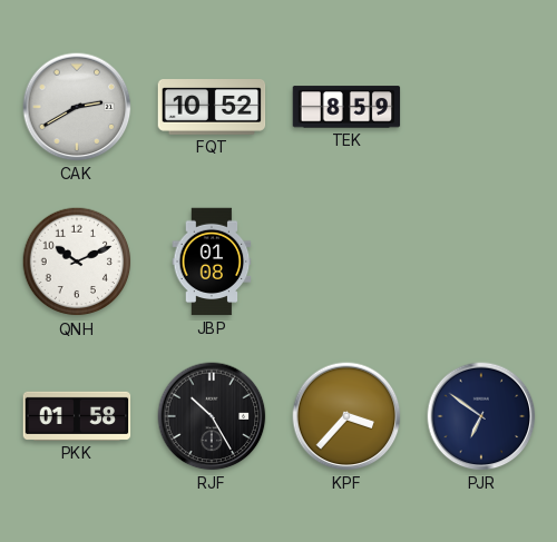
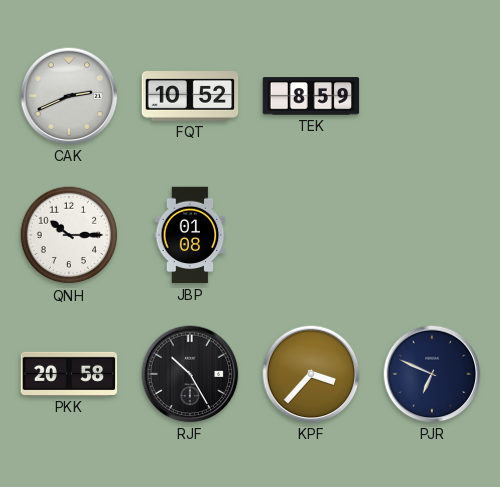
CAK: 2:40 -> 2:41
QNH: 10:11 -> 10:15
PKK: 01:58 -> 20:58
PJR: 6:51 -> 6:49
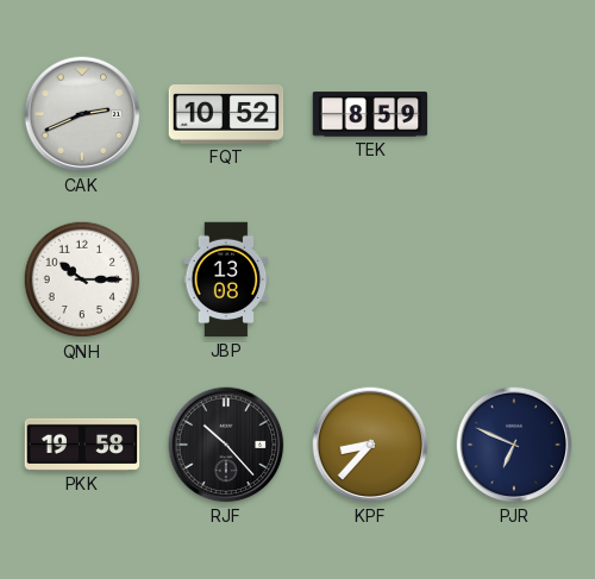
JBP: 01:08 -> 13:08
PKK: 20:58 -> 19:58
RJF: 10:25 -> 10:23
KPF: 3:37 -> 8:37
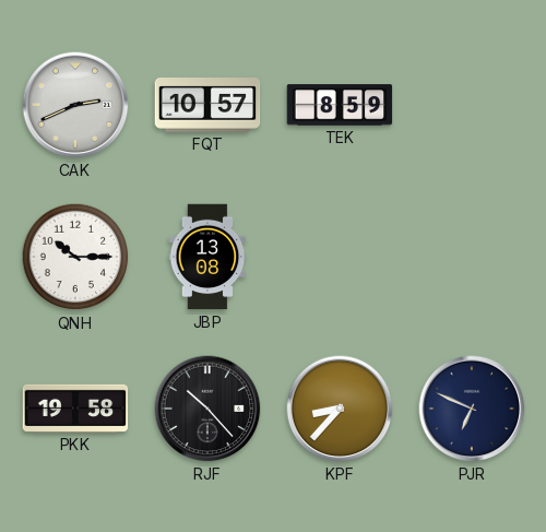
FQT: 10:52 -> 10:57
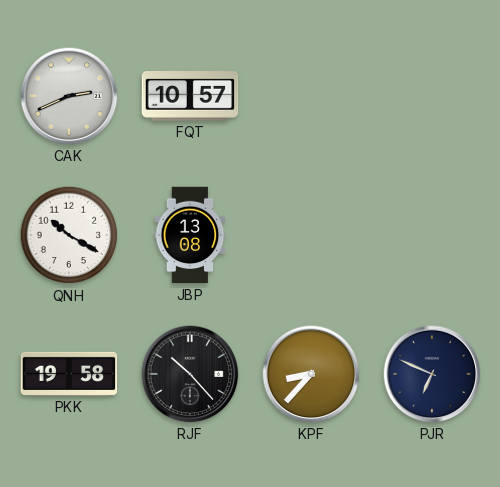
TEK: 8:59 -> none
QNH: 10:15 -> 10:20
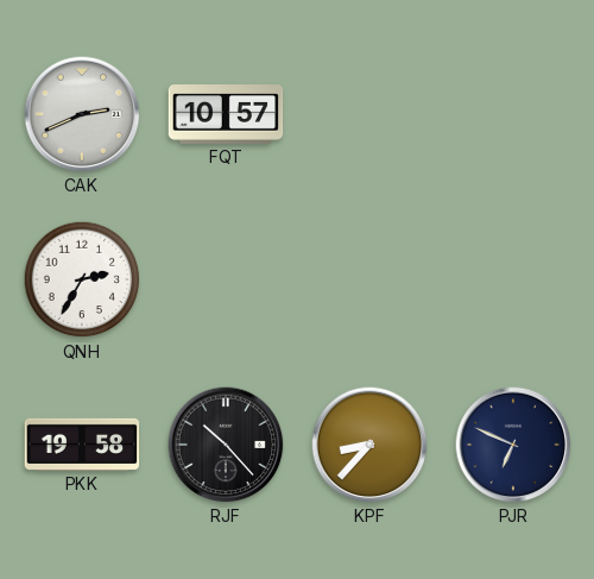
QNH: 10:20 -> 2:35
JBP: 13:08 -> none
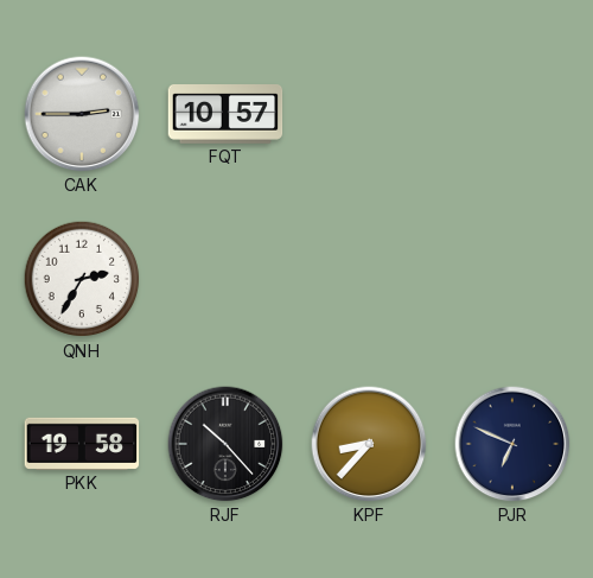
CAK: 2:41 -> 2:45
